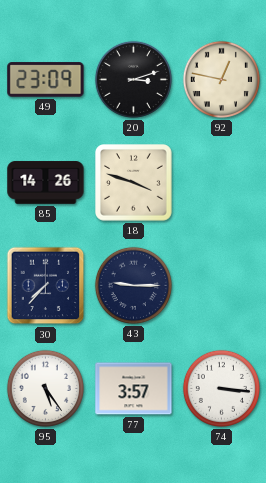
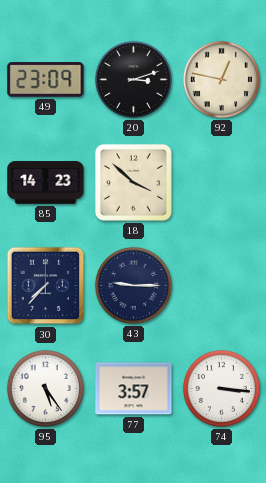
85: 14:26 -> 14:23
18: 3:48 -> 3:52
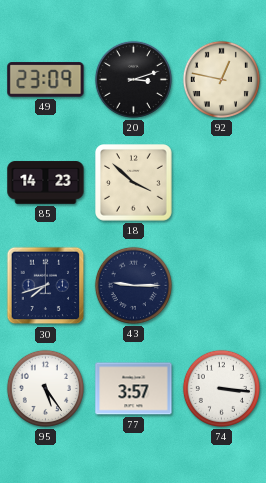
30: 7:37 -> 7:42
